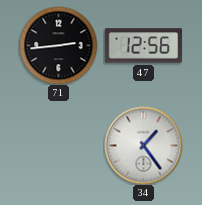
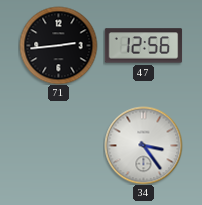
34: 1:24 -> 3:24
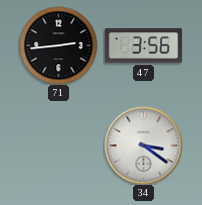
47: 12:56 -> 3:56
34: 3:24 -> 3:21
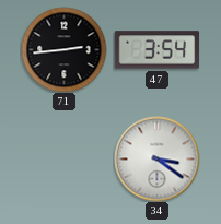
47: 3:56 -> 3:54
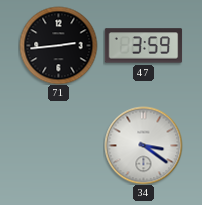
47: 3:54 -> 3:59
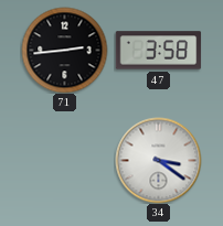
47: 3:59 -> 3:58
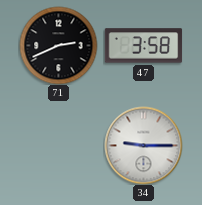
71: 2:44 -> 2:41
34: 3:21 -> 9:15
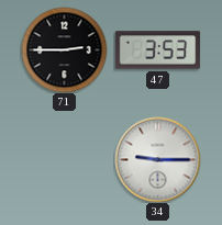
71: 2:41 -> 2:45
47: 3:58 -> 3:53
